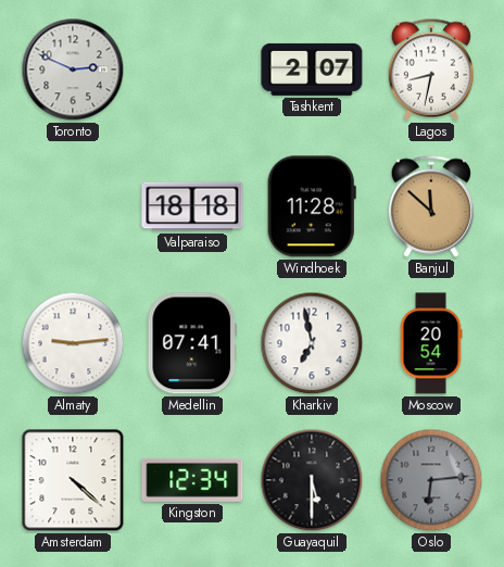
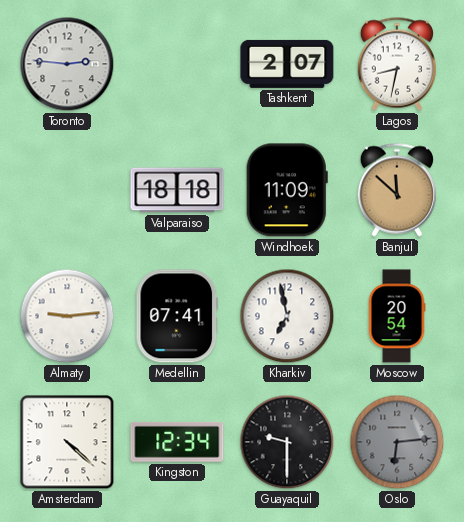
Toronto: 2:49 -> 2:46
Windhoek: 11:28 -> 11:09
Guayaquil: 5:30 -> 9:30
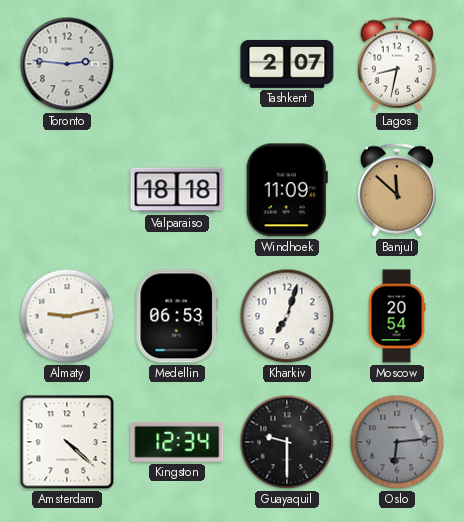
Almaty: 9:14 -> 9:13
Medellin: 07:41 -> 06:53
Kharkiv: 6:58 -> 7:03
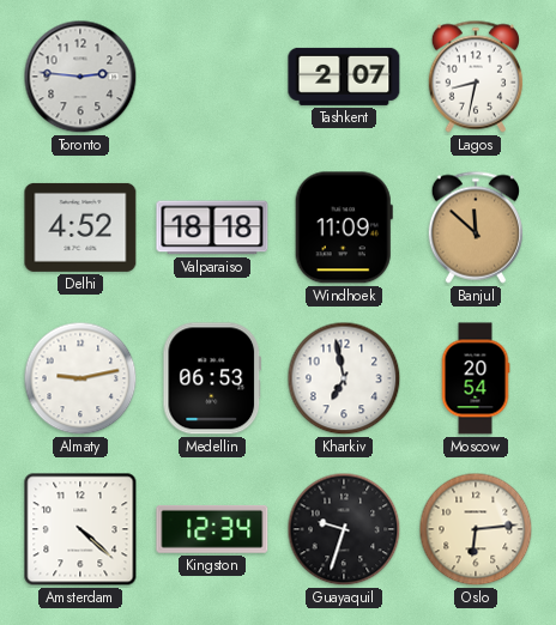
Delhi: none -> 4:52
Kharkiv: 7:03 -> 6:58
Guayaquil: 9:30 -> 9:33
Oslo dial: grey -> cream
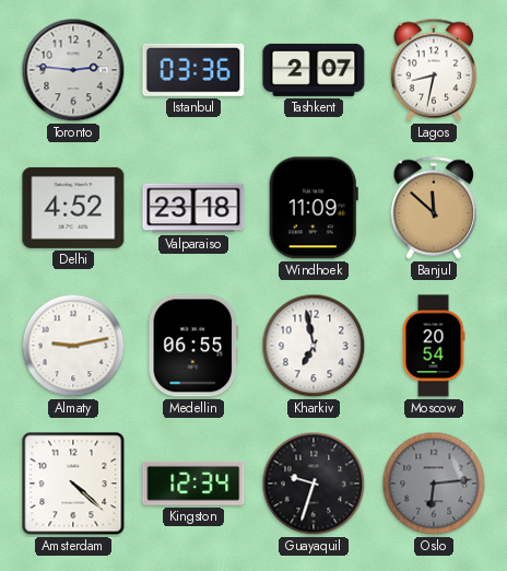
Istanbul: none -> 03:36
Valparaiso: 18:18 -> 23:18
Medellin: 06:53 -> 06:55
Oslo dial: cream -> grey
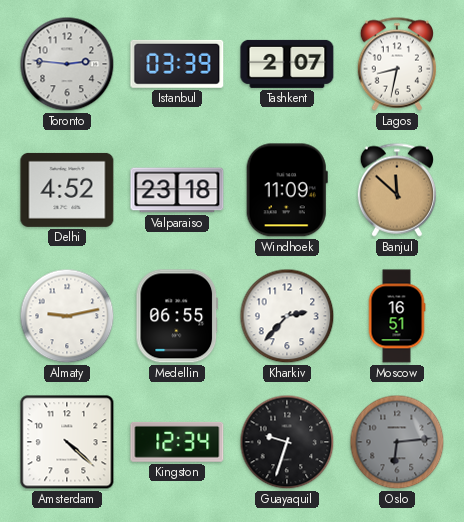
Istanbul: 03:36 -> 03:39
Kharkiv: 6:58 -> 2:37
Moscow: 20:54 -> 16:51
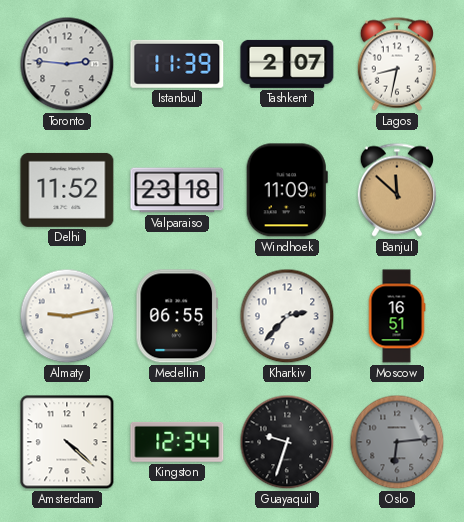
Istanbul: 03:39 -> 11:39
Delhi: 4:52 -> 11:52
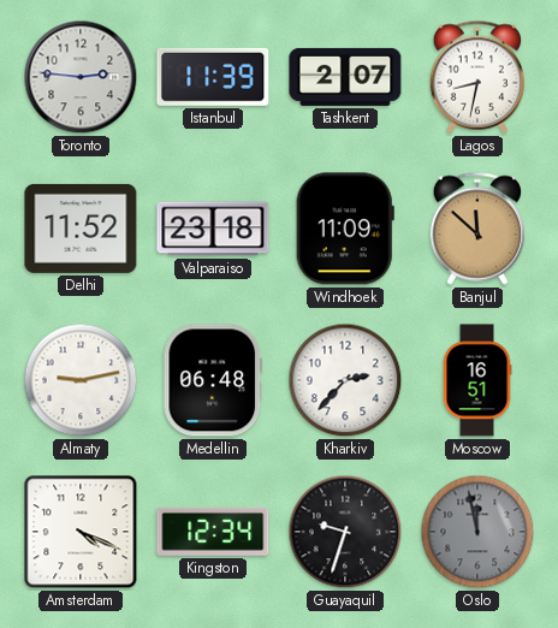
Medellin: 06:55 -> 06:48
Amsterdam: 4:22 -> 4:19
Oslo: 6:14 -> 11:58
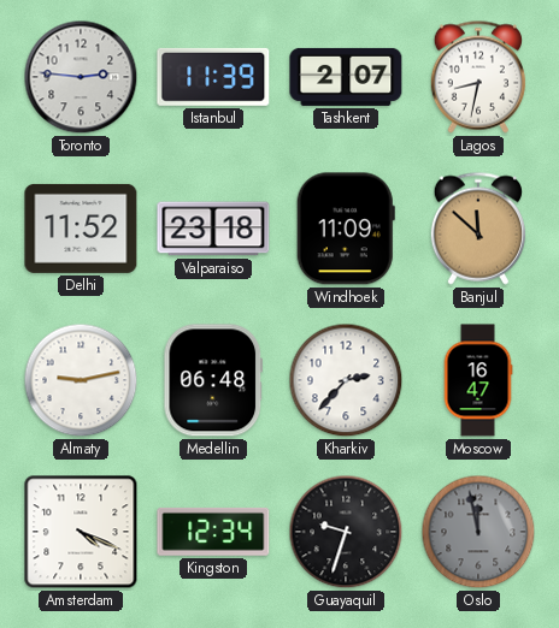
Moscow: 16:51 -> 16:47
